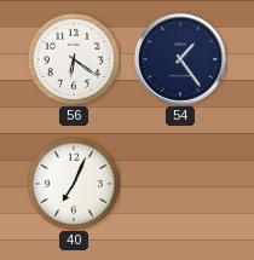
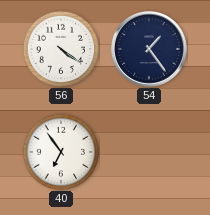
56: 6:21 -> 4:21
40: 7:04 -> 6:54
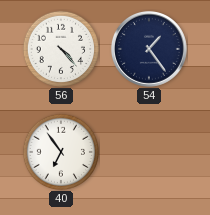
56: 4:21 -> 4:23
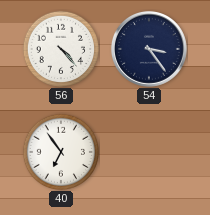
54: 1:24 -> 3:24
